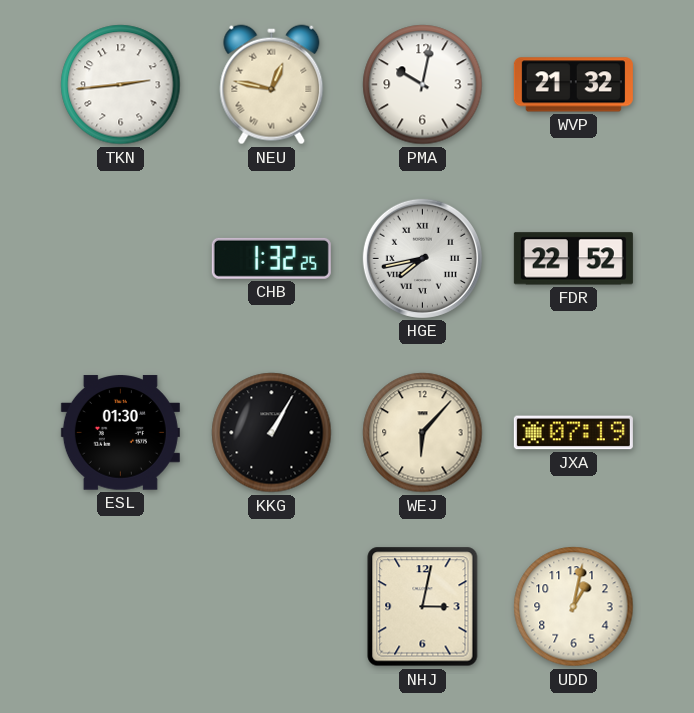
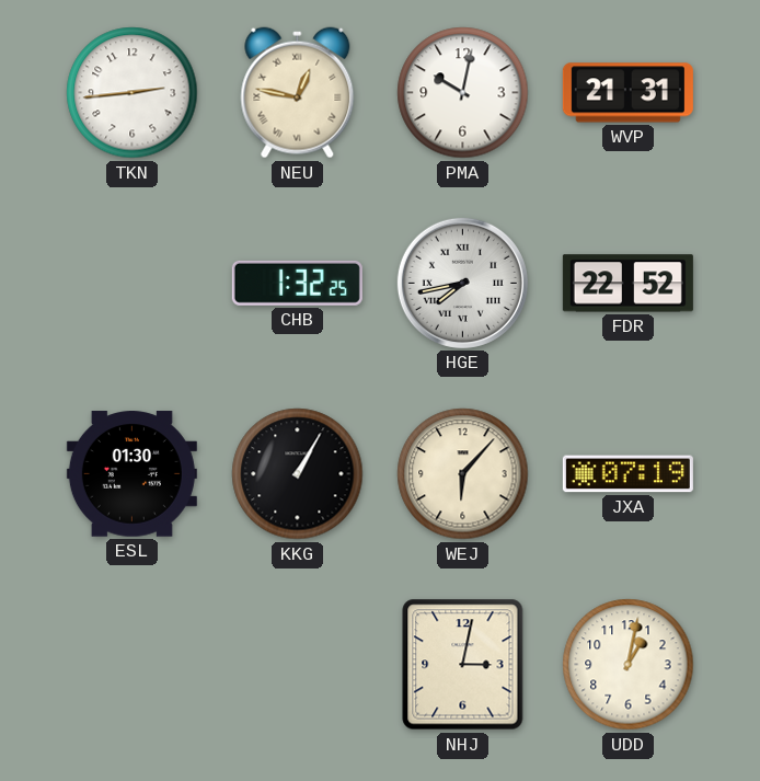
WVP: 21:32 -> 21:31
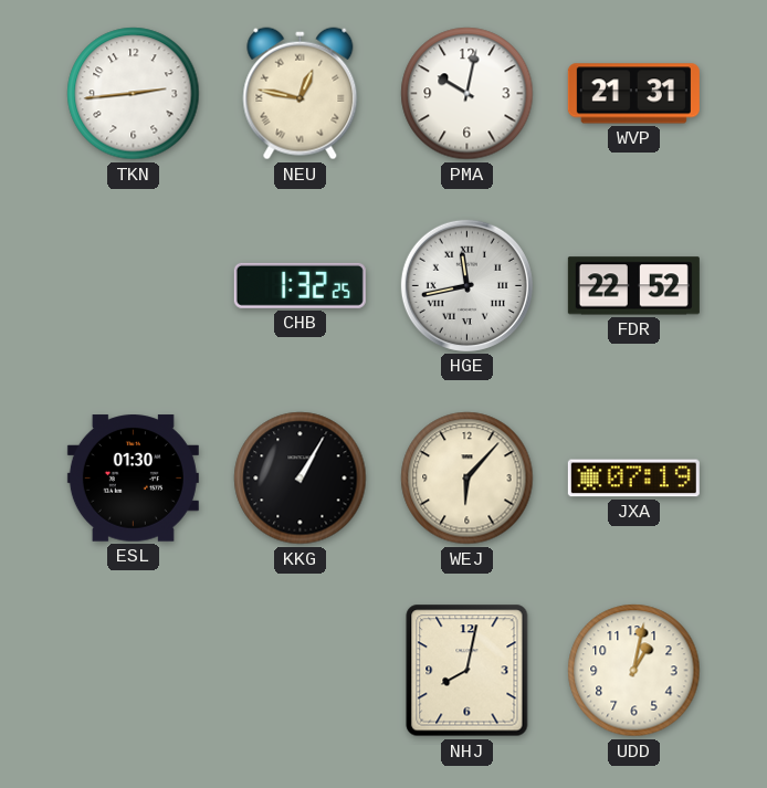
HGE: 7:43 -> 11:43
NHJ: 3:02 -> 8:02
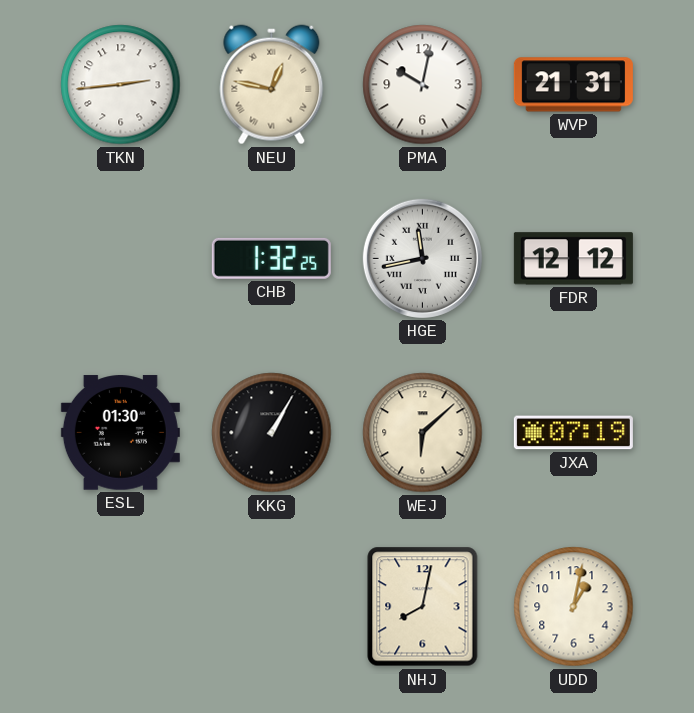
FDR: 22:52 -> 12:12
WEJ: 6:07 -> 6:08
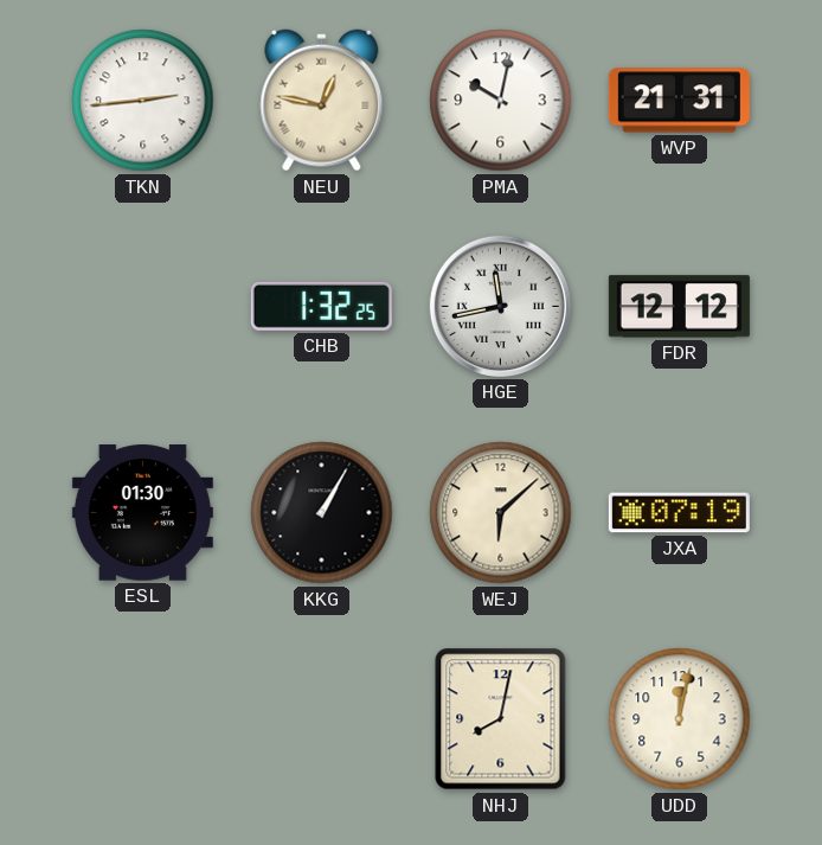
UDD: 1:02 -> 12:02
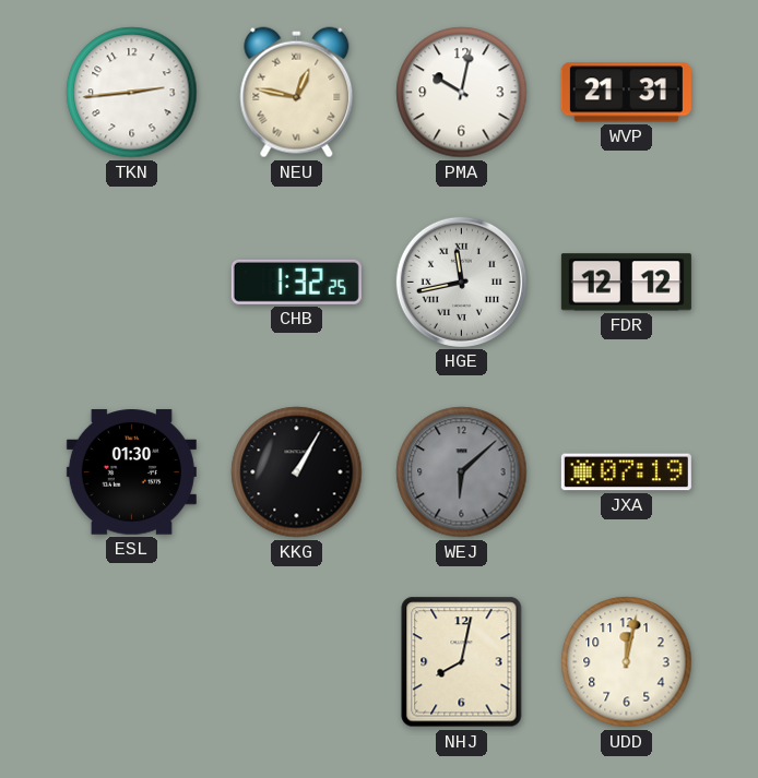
WEJ dial: cream -> grey
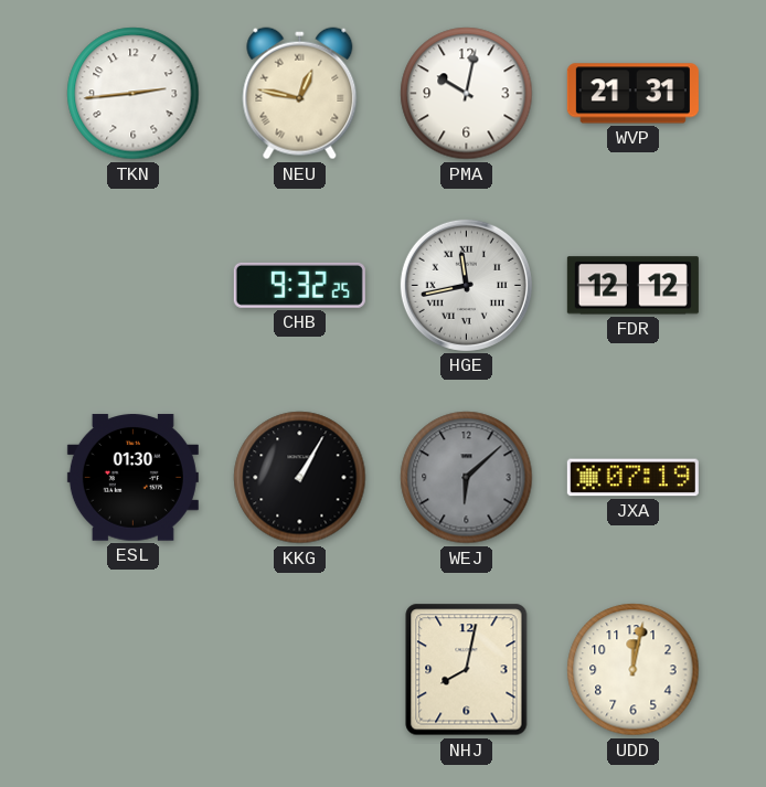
CHB: 1:32 -> 9:32
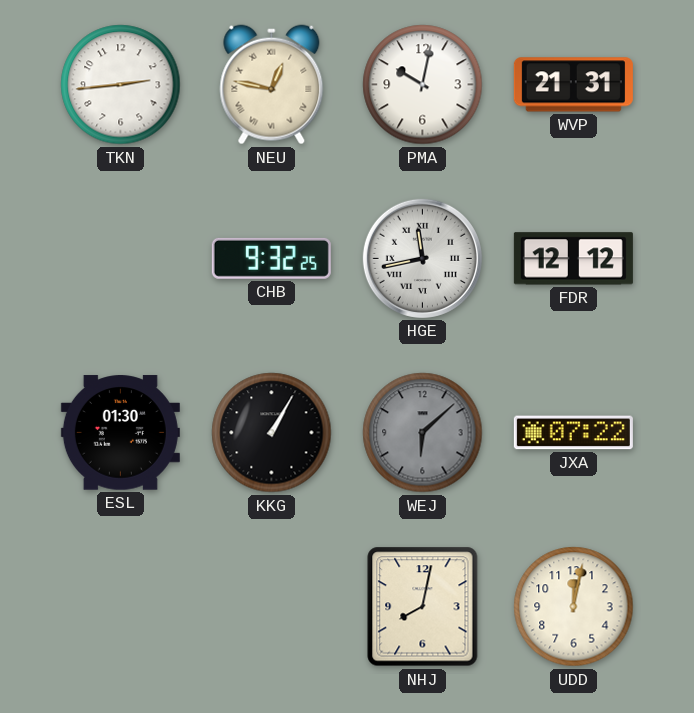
JXA: 07:19 -> 07:22
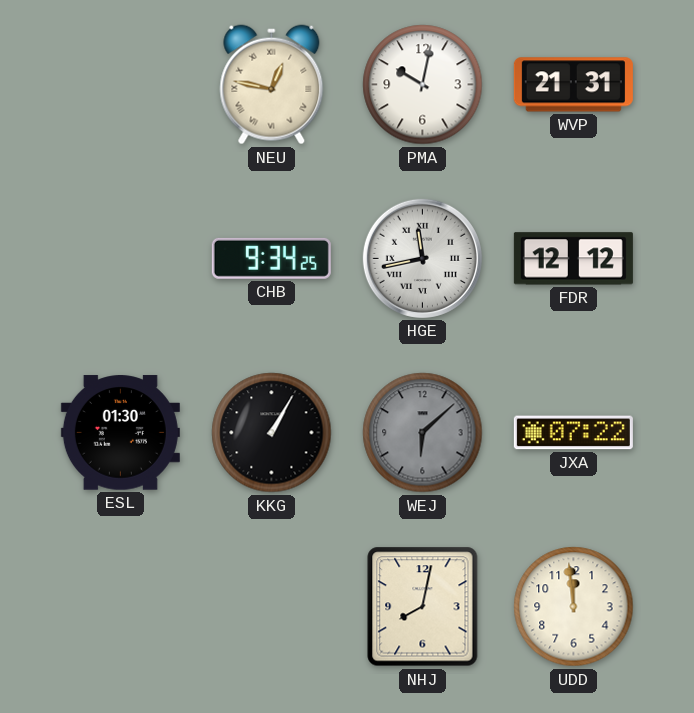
TKN: 2:44 -> none
CHB: 9:32 -> 9:34
UDD: 12:02 -> 11:59
